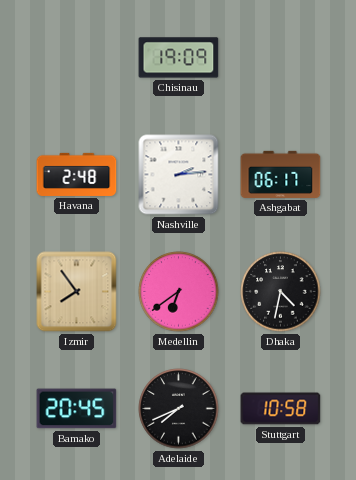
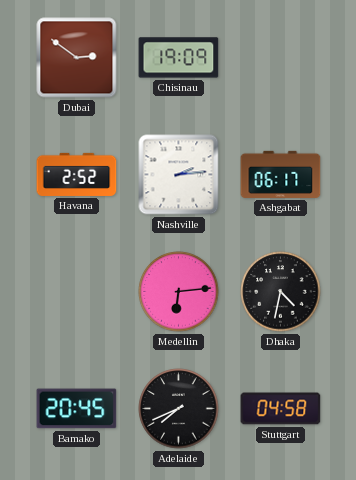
Dubai: none -> 2:51
Havana: 2:48 -> 2:52
Izmir: 7:54 -> none
Medellin: 6:39 -> 6:14
Stuttgart: 10:58 -> 04:58
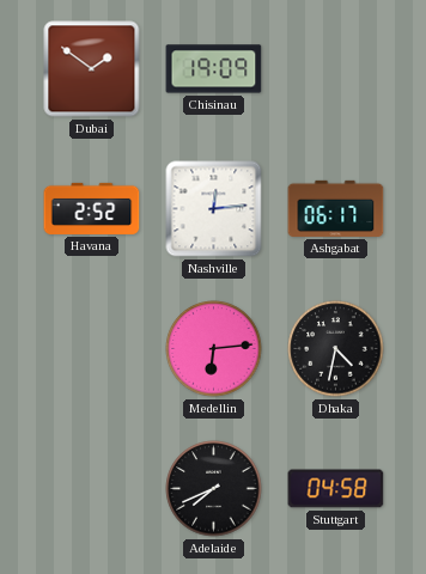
Dubai: 2:51 -> 1:51
Nashville: 2:14 -> 12:14
Bamako: 20:45 -> none
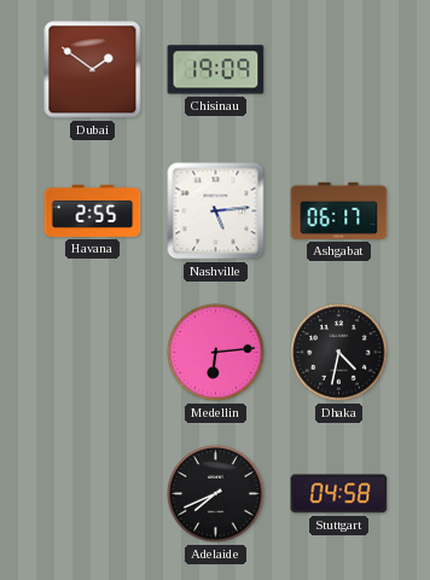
Havana: 2:52 -> 2:55
Nashville: 12:14 -> 5:14
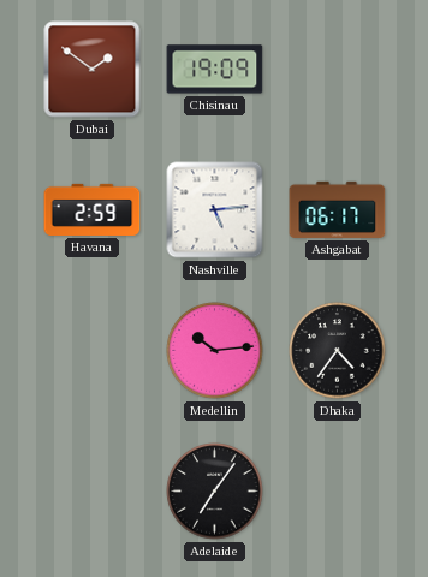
Havana: 2:55 -> 2:59
Medellin: 6:14 -> 10:14
Dhaka: 4:32 -> 4:36
Adelaide: 7:41 -> 7:06
Stuttgart: 04:58 -> none
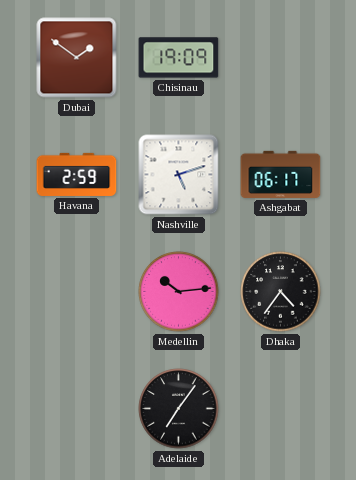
Nashville: 5:14 -> 5:12
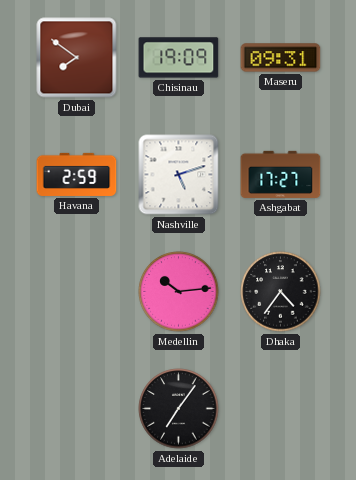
Dubai: 1:51 -> 7:51
Maseru: none -> 09:31
Ashgabat: 06:17 -> 17:27
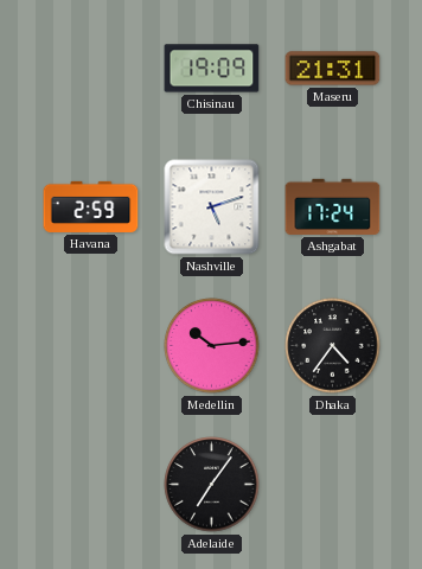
Dubai: 7:51 -> none
Maseru: 09:31 -> 21:31
Ashgabat: 17:27 -> 17:24
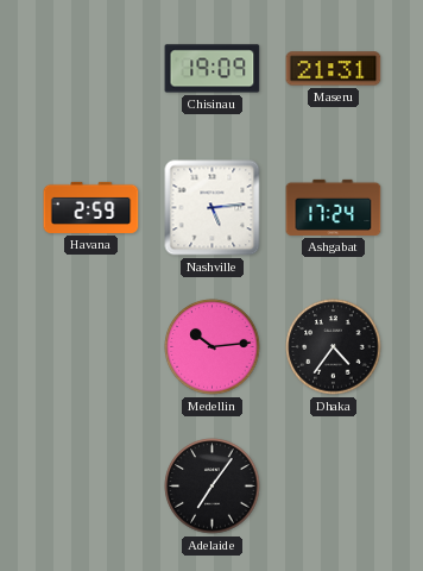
Nashville: 5:12 -> 5:14
